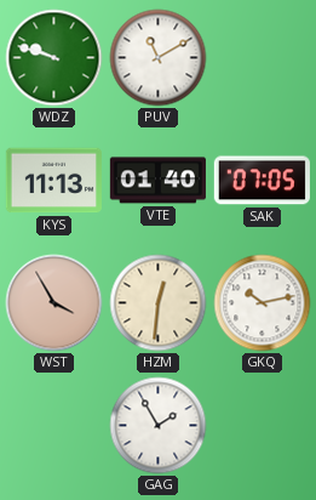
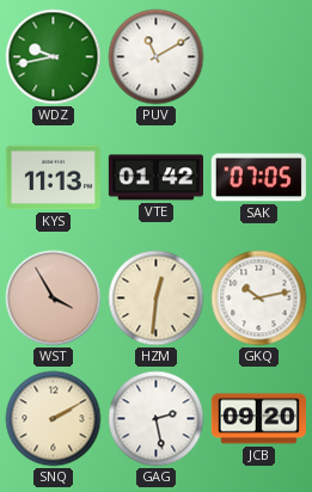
WDZ: 9:48 -> 9:43
VTE: 01:40 -> 01:42
SNQ: none -> 2:10
GAG: 1:55 -> 2:28
JCB: none -> 09:20
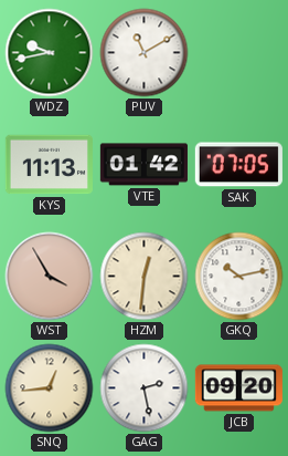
SNQ: 2:10 -> 12:44
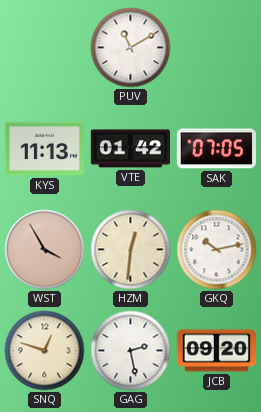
WDZ: 9:43 -> none
SNQ: 12:44 -> 12:48
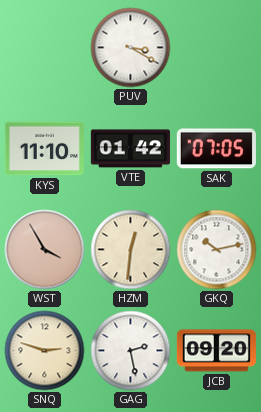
PUV: 11:10 -> 3:20
KYS: 11:13 -> 11:10
SNQ: 12:48 -> 2:48
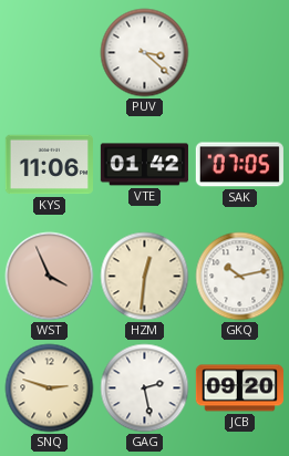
PUV: 3:20 -> 3:22
KYS: 11:10 -> 11:06
WST: 3:55 -> 3:56
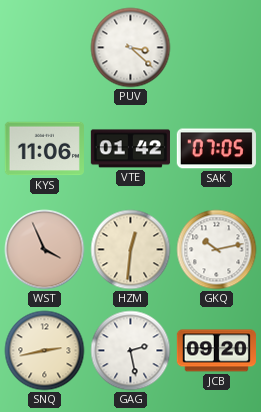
SNQ: 2:48 -> 2:43
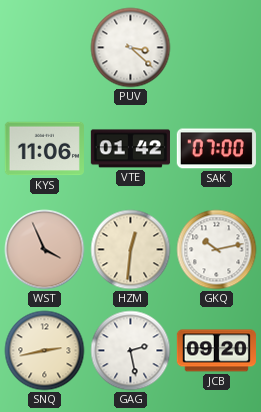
SAK: 07:05 -> 07:00
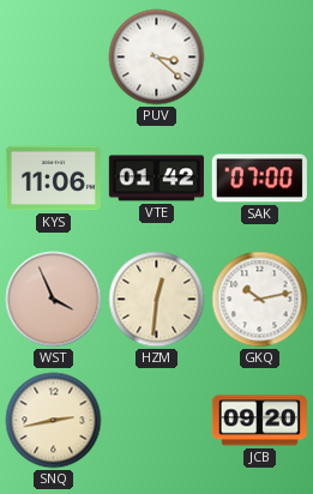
GAG: 2:28 -> none
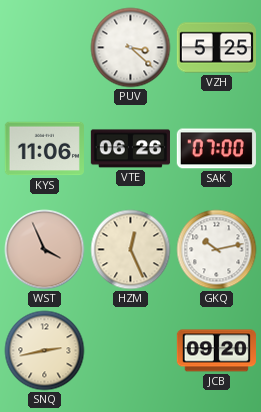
VZH: none -> 5:25
VTE: 01:42 -> 06:26
HZM: 12:31 -> 12:26
